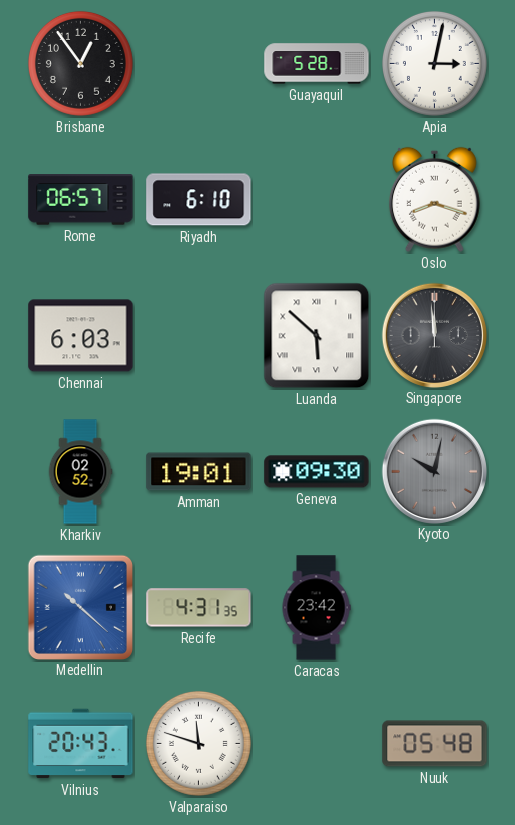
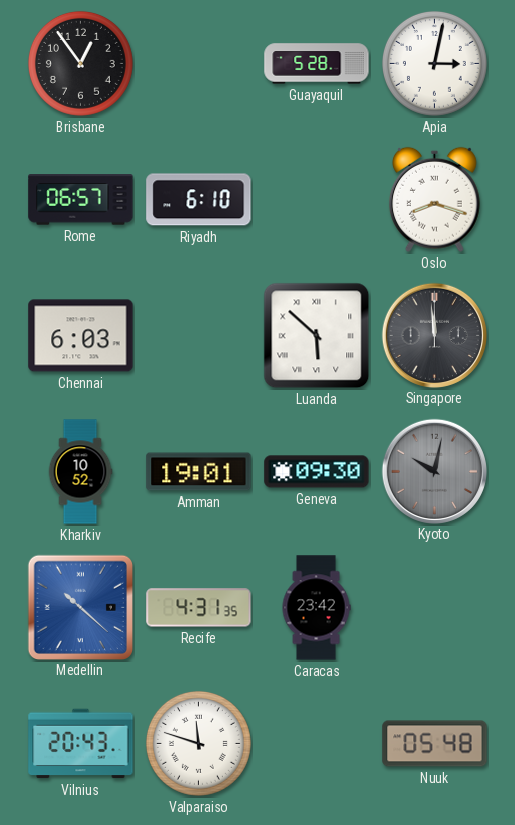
Kharkiv: 02:52 -> 10:52
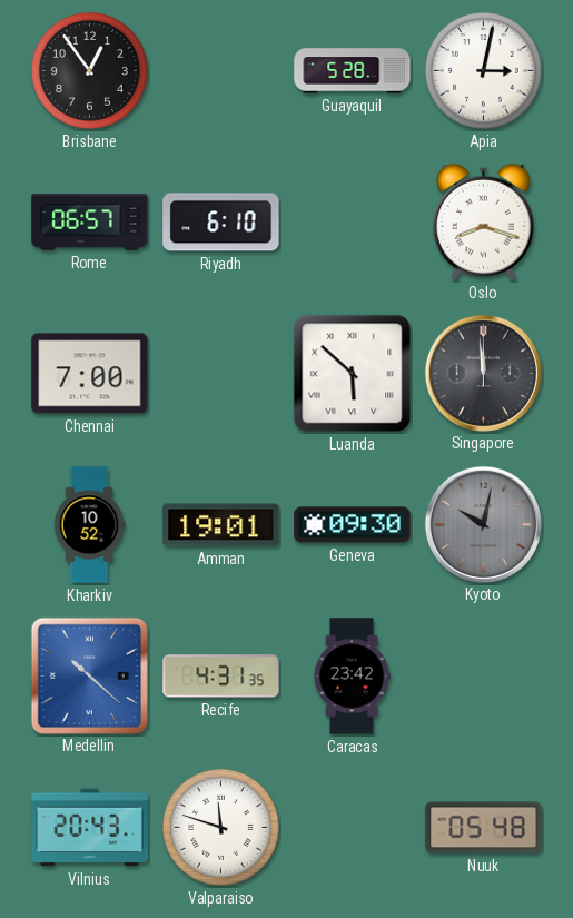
Chennai: 6:03 -> 7:00
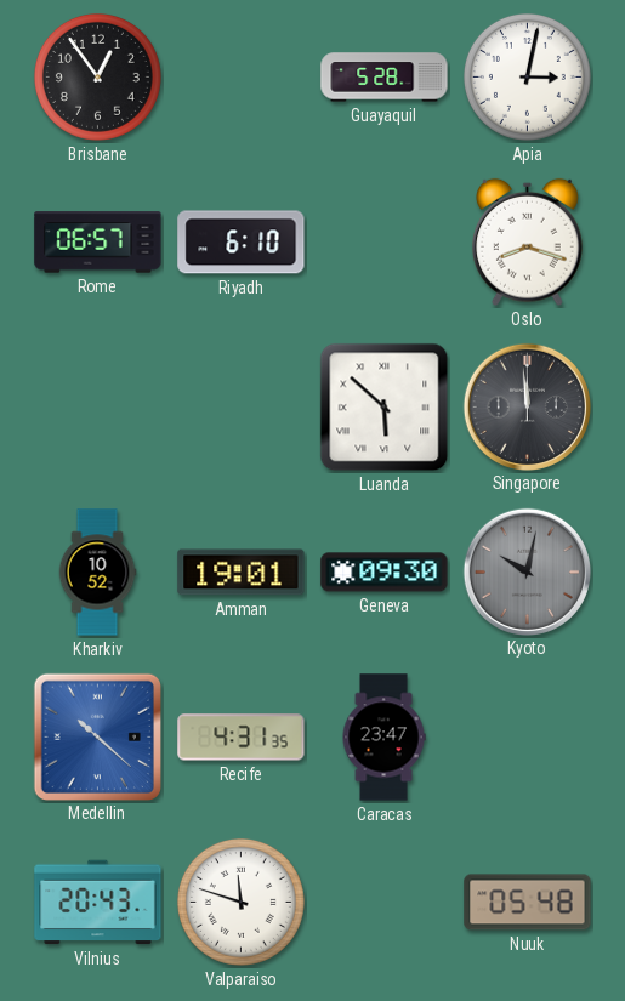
Chennai: 7:00 -> none
Caracas: 23:42 -> 23:47
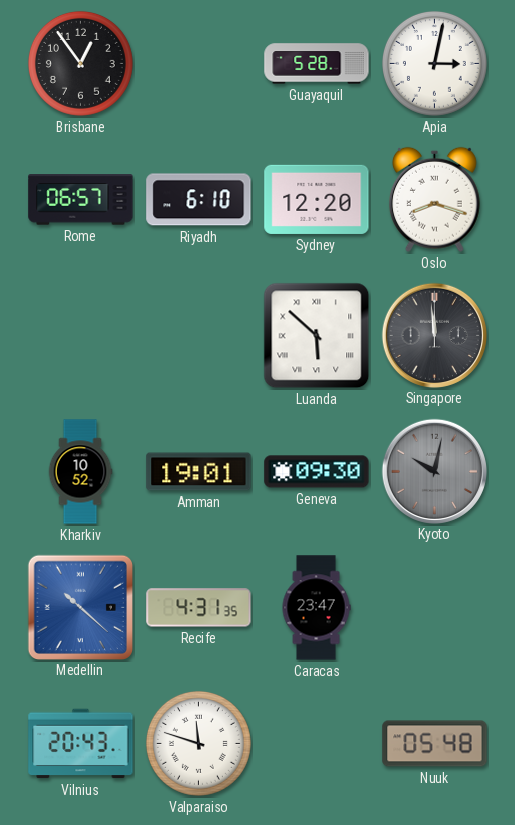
Sydney: none -> 12:20
